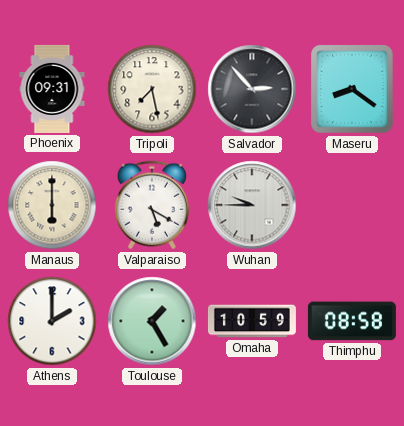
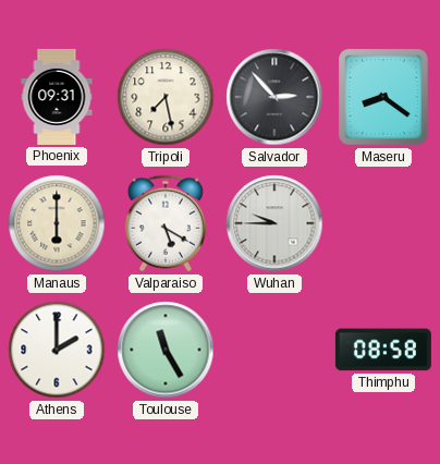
Toulouse: 1:25 -> 11:25
Omaha: 10:59 -> none
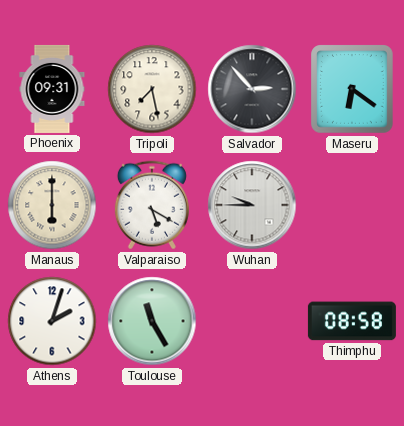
Maseru: 8:21 -> 6:21
Athens: 2:00 -> 2:03
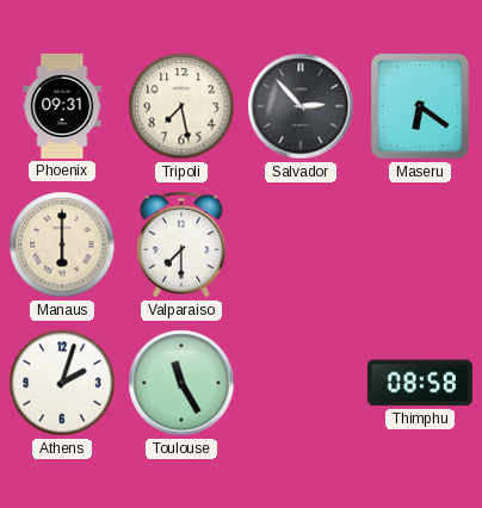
Valparaiso: 5:20 -> 7:30
Wuhan: 9:45 -> none
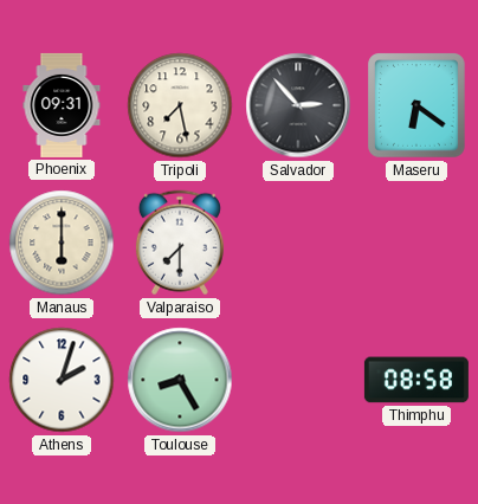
Toulouse: 11:25 -> 8:25
